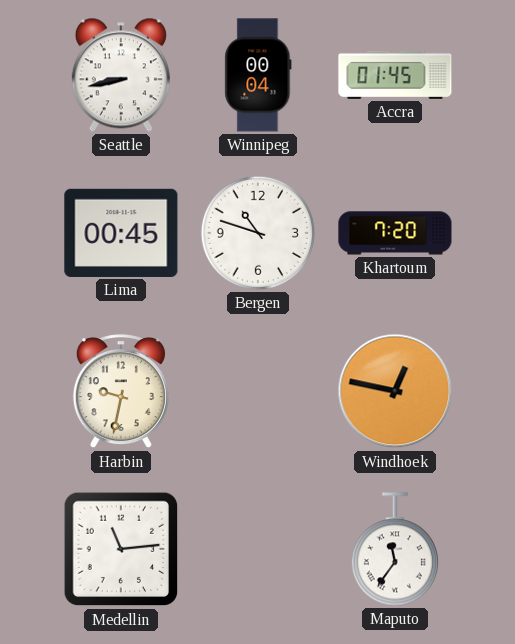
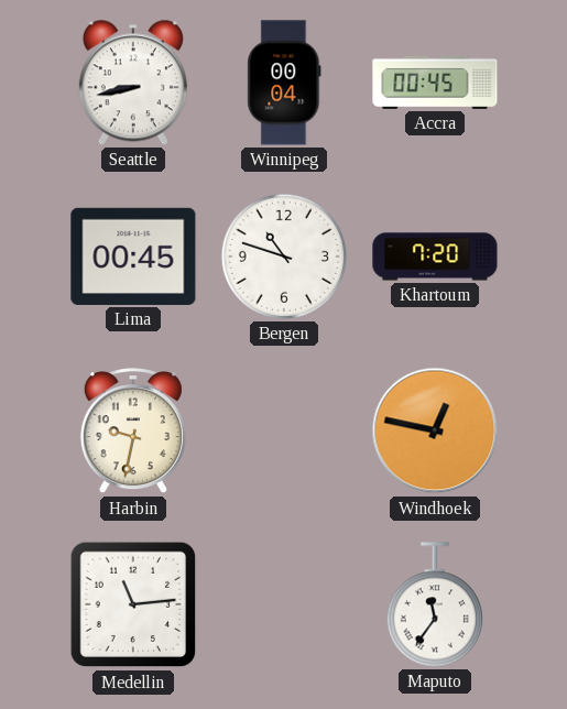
Accra: 01:45 -> 00:45
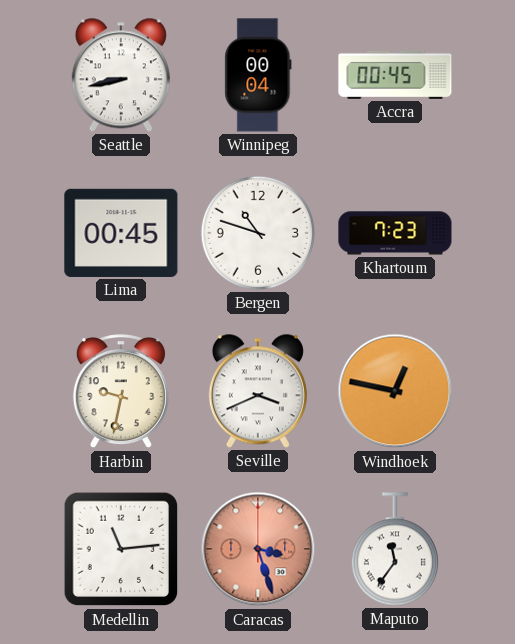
Khartoum: 7:20 -> 7:23
Seville: none -> 3:41
Caracas: none -> 3:27
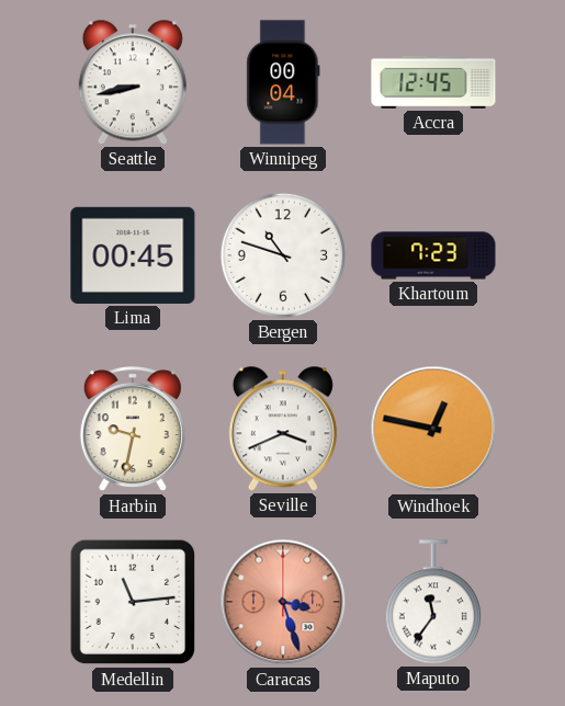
Accra: 00:45 -> 12:45
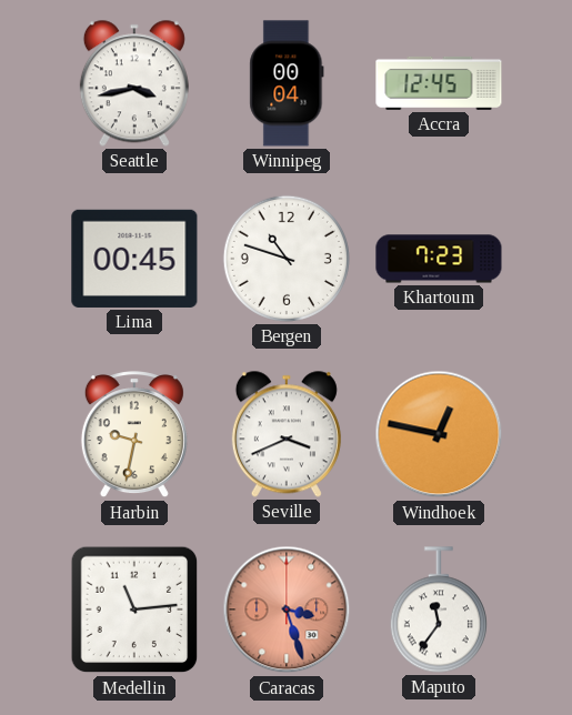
Seattle: 8:43 -> 3:43
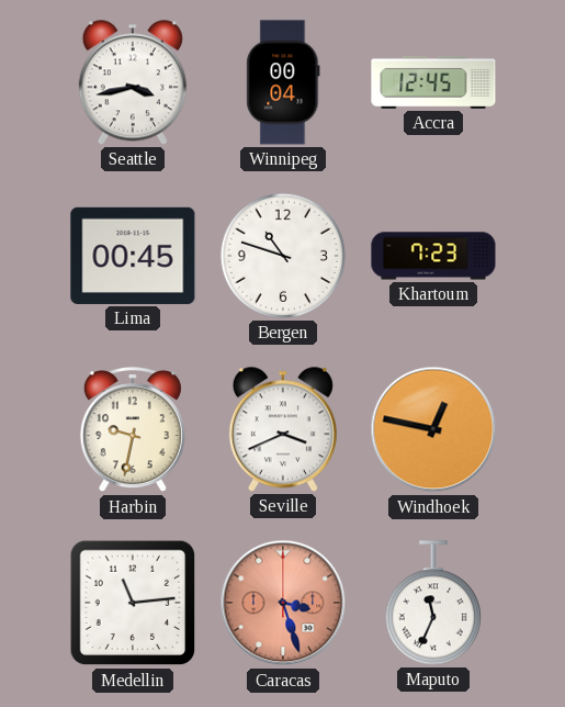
Maputo: 11:36 -> 11:34
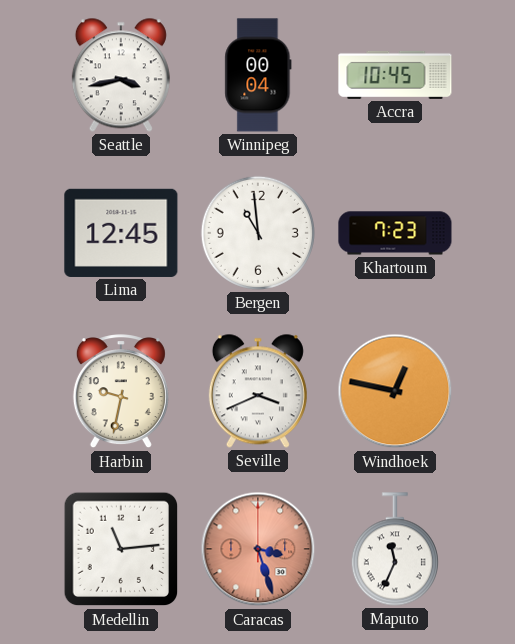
Accra: 12:45 -> 10:45
Lima: 00:45 -> 12:45
Bergen: 10:48 -> 10:59
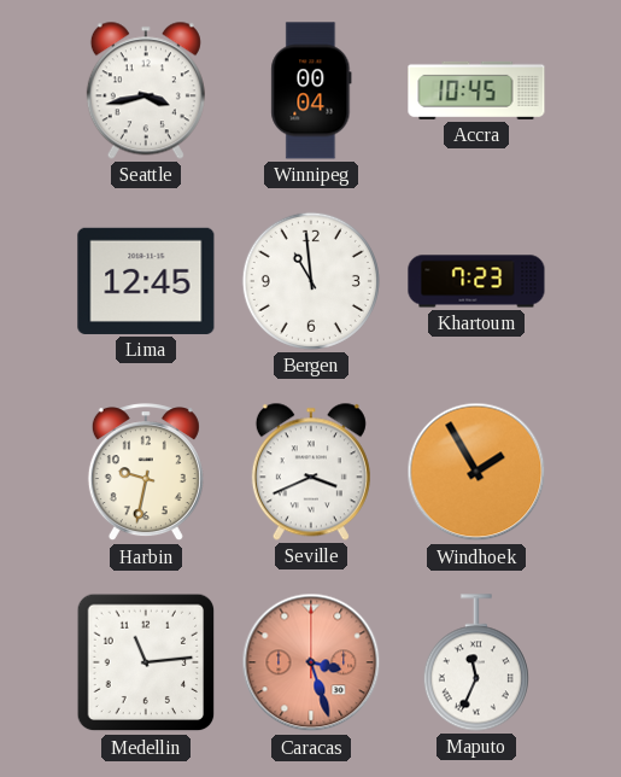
Windhoek: 12:47 -> 1:55
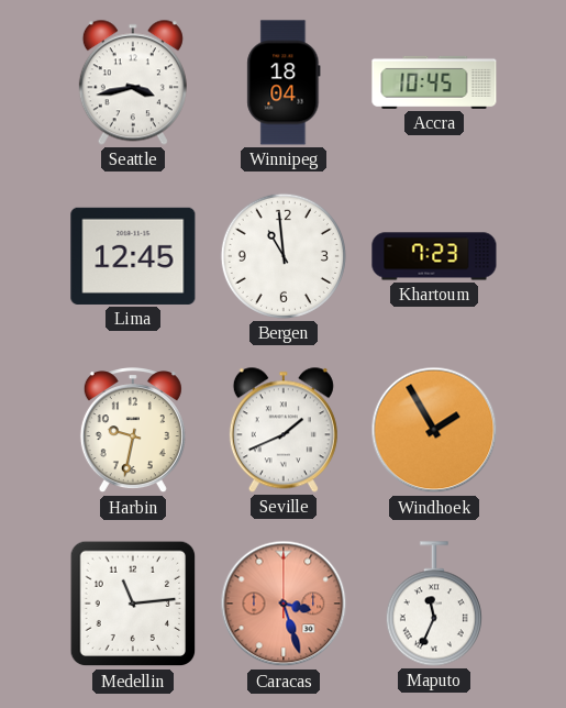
Winnipeg: 00:04 -> 18:04
Seville: 3:41 -> 1:41
